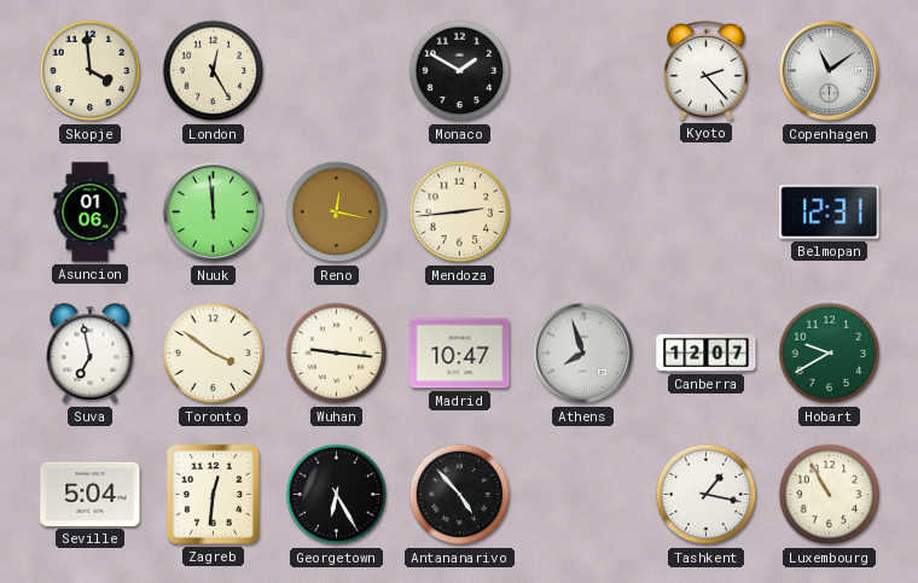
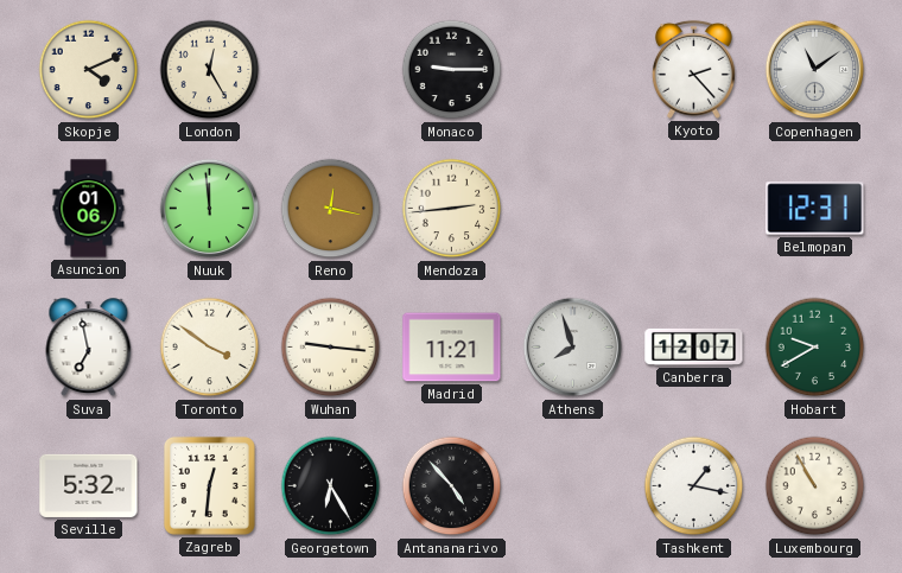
Skopje: 3:59 -> 4:11
Monaco: 1:50 -> 9:15
Madrid: 10:47 -> 11:21
Seville: 5:04 -> 5:32
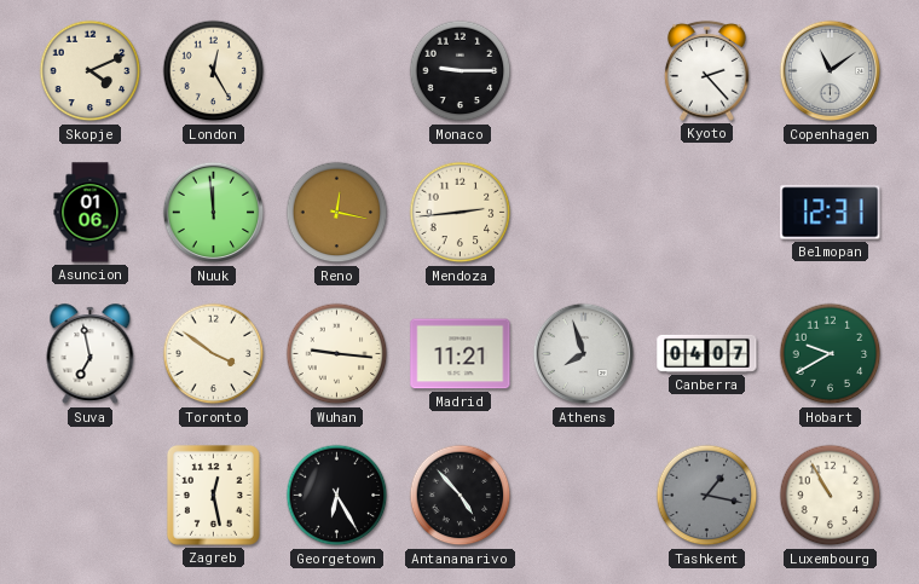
Canberra: 12:07 -> 04:07
Seville: 5:32 -> none
Zagreb: 12:31 -> 12:28
Tashkent dial: white -> grey
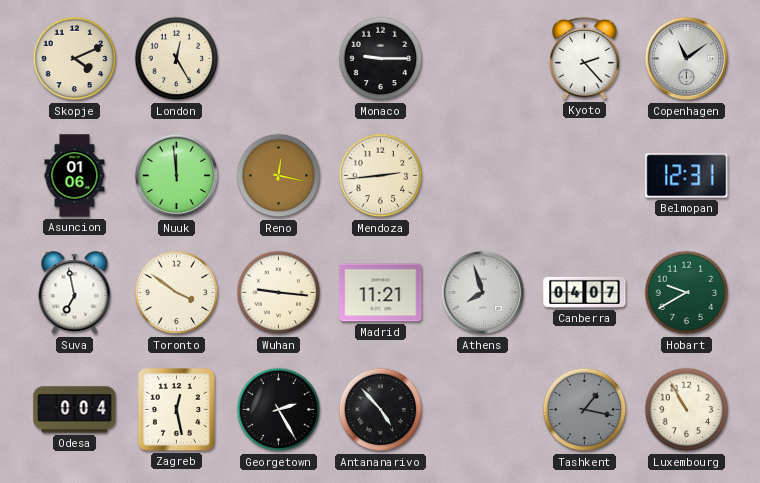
Odesa: none -> 0:04
Georgetown: 6:25 -> 2:25
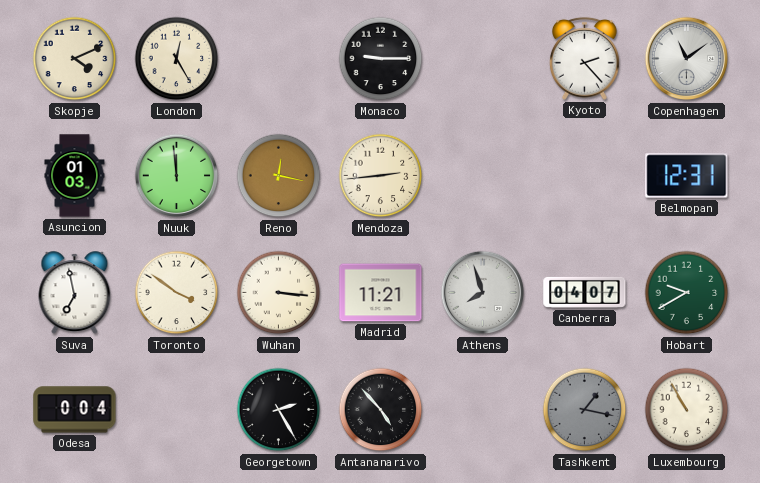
Asuncion: 01:06 -> 01:03
Wuhan: 9:16 -> 3:16
Zagreb: 12:28 -> none
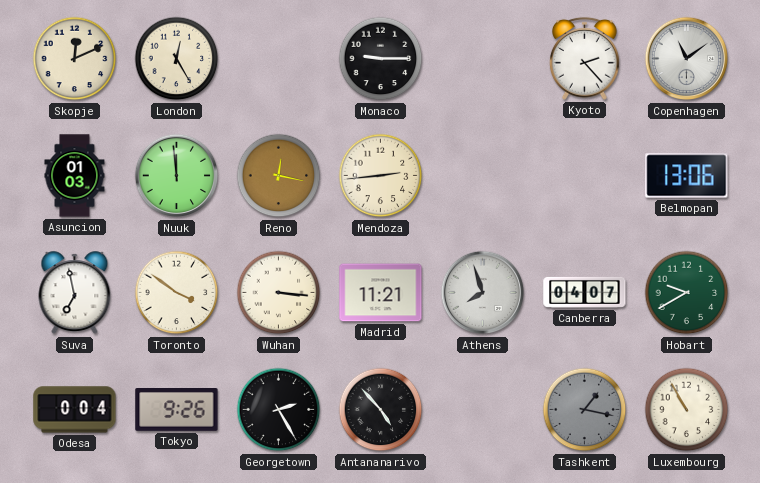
Skopje: 4:11 -> 12:11
Belmopan: 12:31 -> 13:06
Tokyo: none -> 9:26
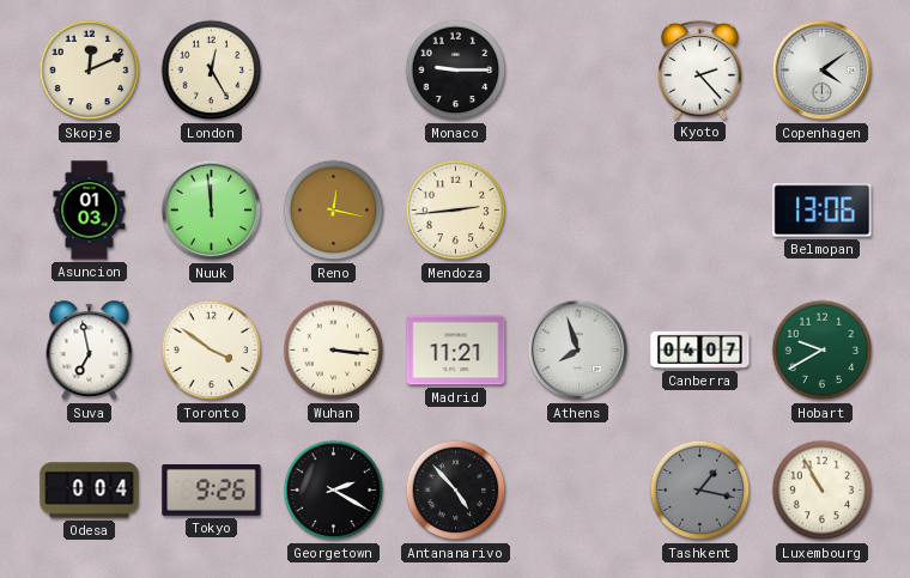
Copenhagen: 11:09 -> 4:09
Georgetown: 2:25 -> 2:20
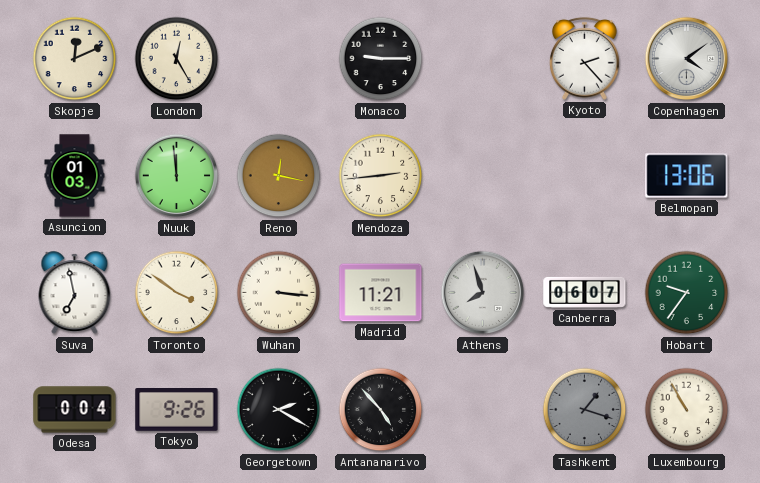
Canberra: 04:07 -> 06:07
Hobart: 9:40 -> 9:36
Tashkent: 1:17 -> 1:18
